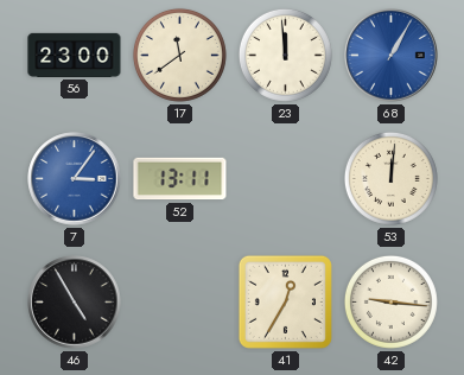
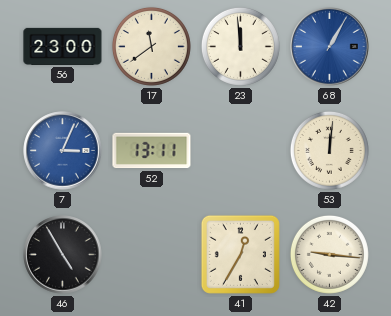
7: 3:06 -> 3:04
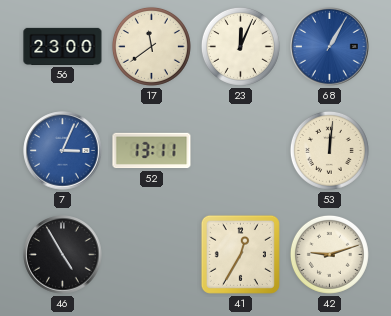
23: 11:59 -> 12:04
42: 9:16 -> 9:12
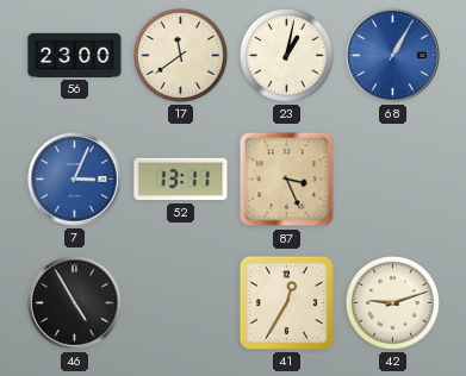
23: 12:04 -> 1:02
87: none -> 3:26
53: 12:01 -> none
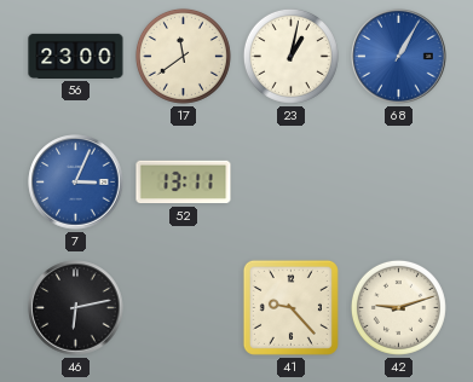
87: 3:26 -> none
46: 4:55 -> 6:13
41: 12:35 -> 9:23
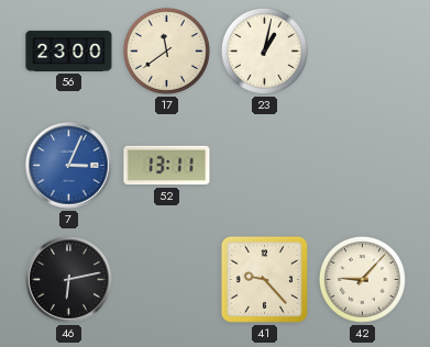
68: 1:05 -> none
42: 9:12 -> 9:07
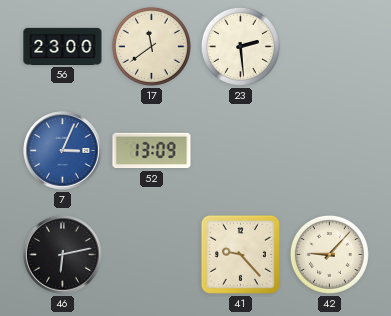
23: 1:02 -> 2:29
52: 13:11 -> 13:09
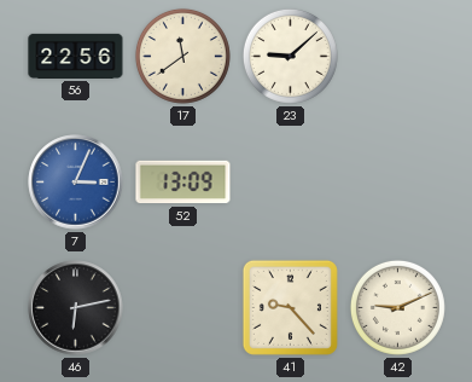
56: 23:00 -> 22:56
23: 2:29 -> 9:08
42: 9:07 -> 9:11
